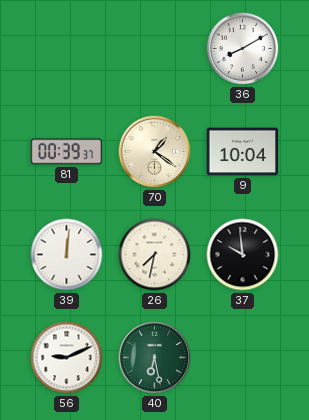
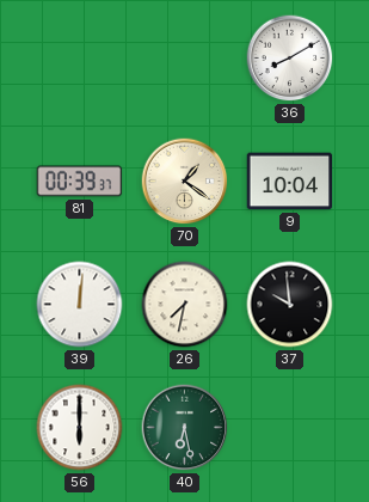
56: 9:11 -> 6:00
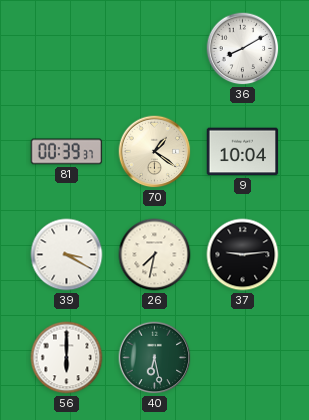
39: 12:01 -> 3:20
37: 9:59 -> 9:14
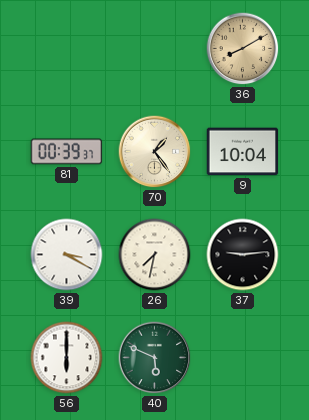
36 dial: white -> champagne
70: 1:21 -> 1:24
40: 6:28 -> 5:49
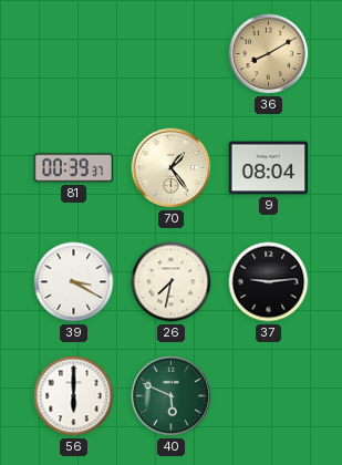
9: 10:04 -> 08:04
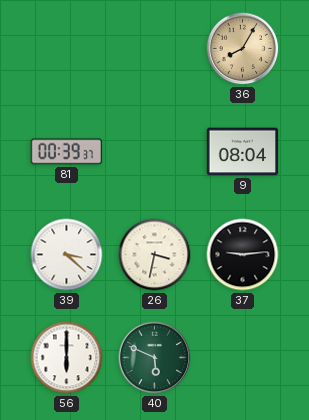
36: 8:10 -> 8:05
70: 1:24 -> none
39: 3:20 -> 3:22
26: 7:32 -> 3:32
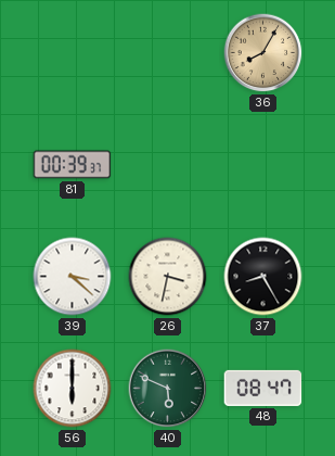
9: 08:04 -> none
37: 9:14 -> 8:25
48: none -> 08:47
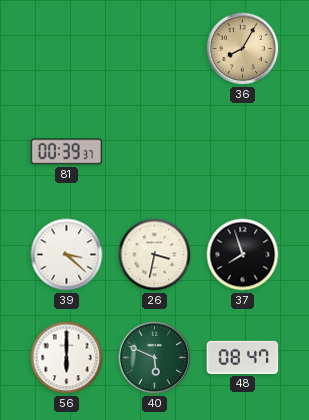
37: 8:25 -> 7:57
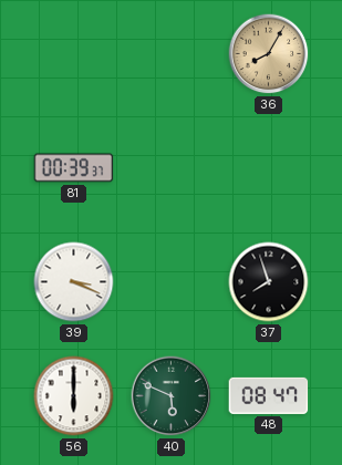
39: 3:22 -> 3:19
26: 3:32 -> none
